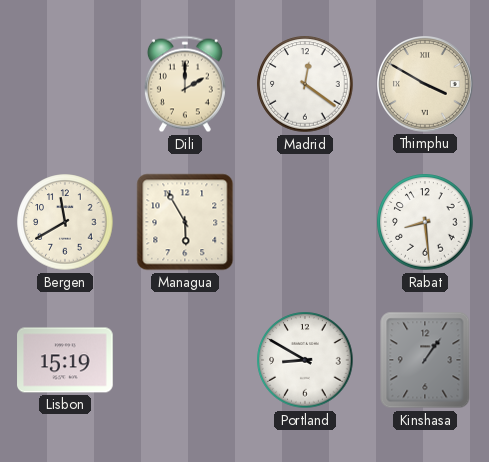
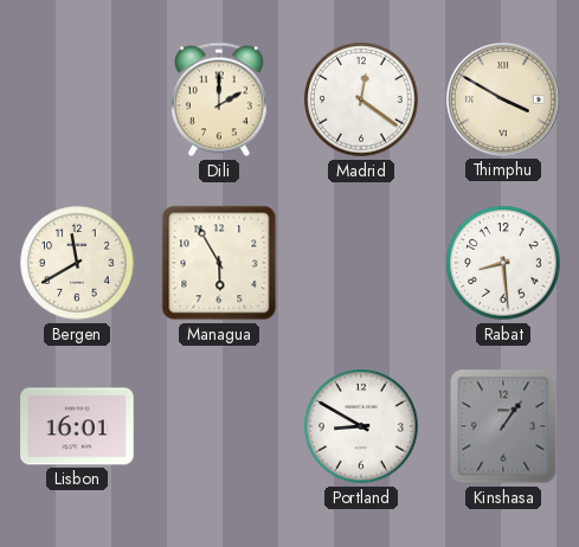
Lisbon: 15:19 -> 16:01
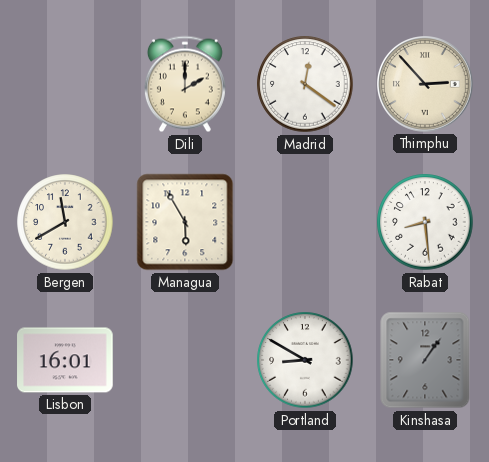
Thimphu: 3:50 -> 2:53
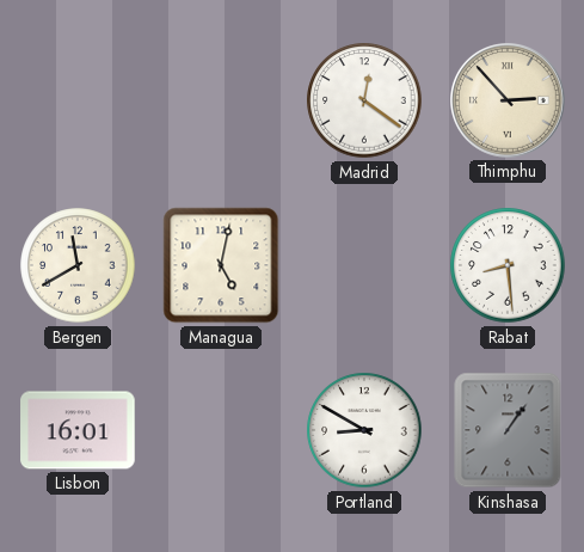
Dili: 2:00 -> none
Managua: 5:55 -> 5:02
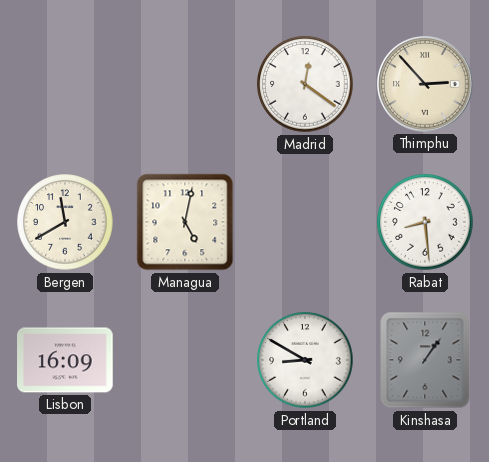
Lisbon: 16:01 -> 16:09
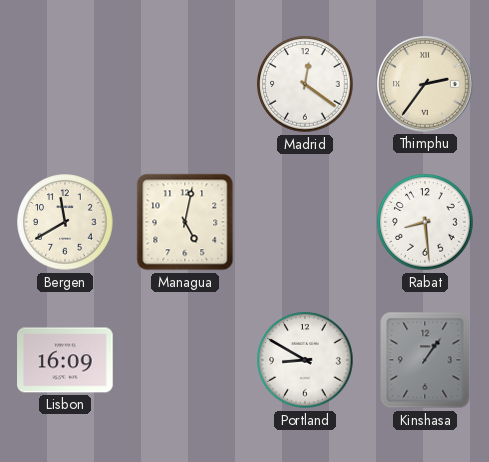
Thimphu: 2:53 -> 2:36
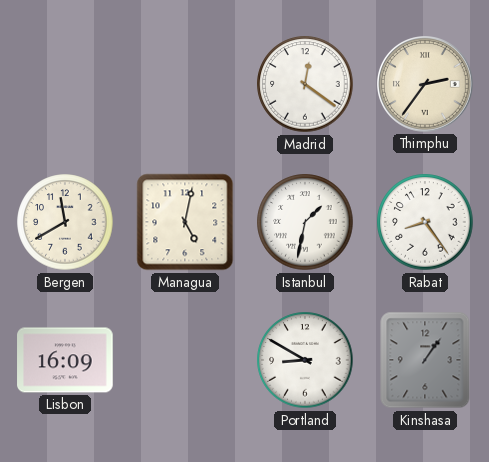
Istanbul: none -> 1:32
Rabat: 8:29 -> 8:24
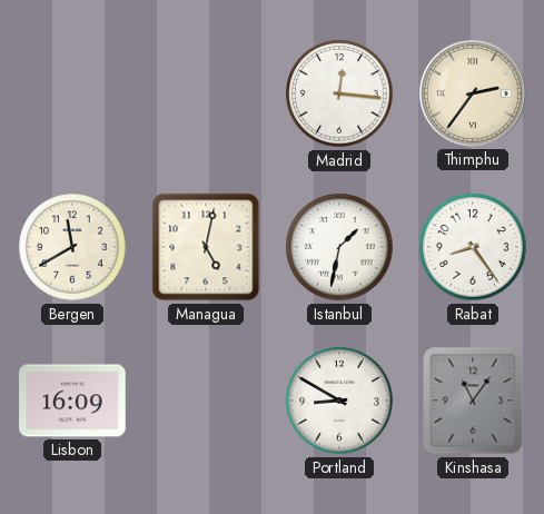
Madrid: 12:21 -> 12:16
Kinshasa: 1:06 -> 11:06
